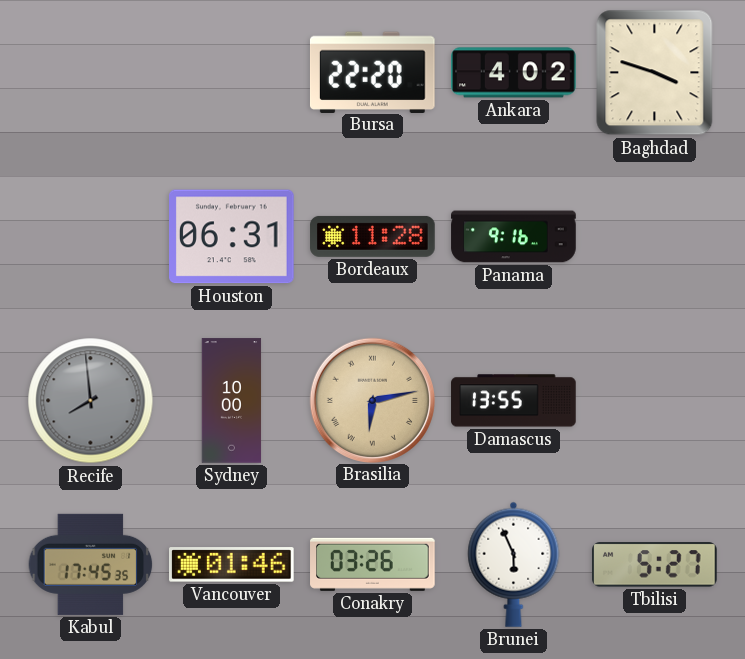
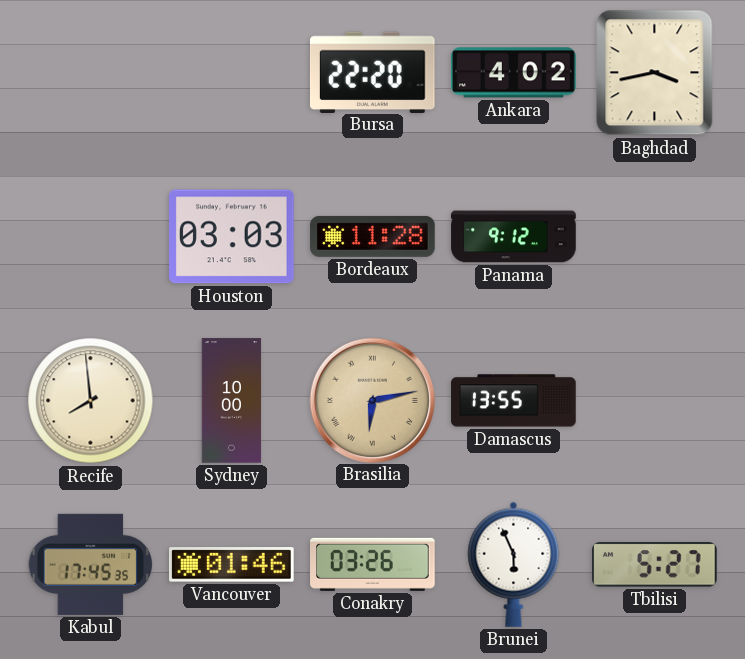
Baghdad: 3:48 -> 3:43
Houston: 06:31 -> 03:03
Panama: 9:16 -> 9:12
Recife dial: grey -> cream
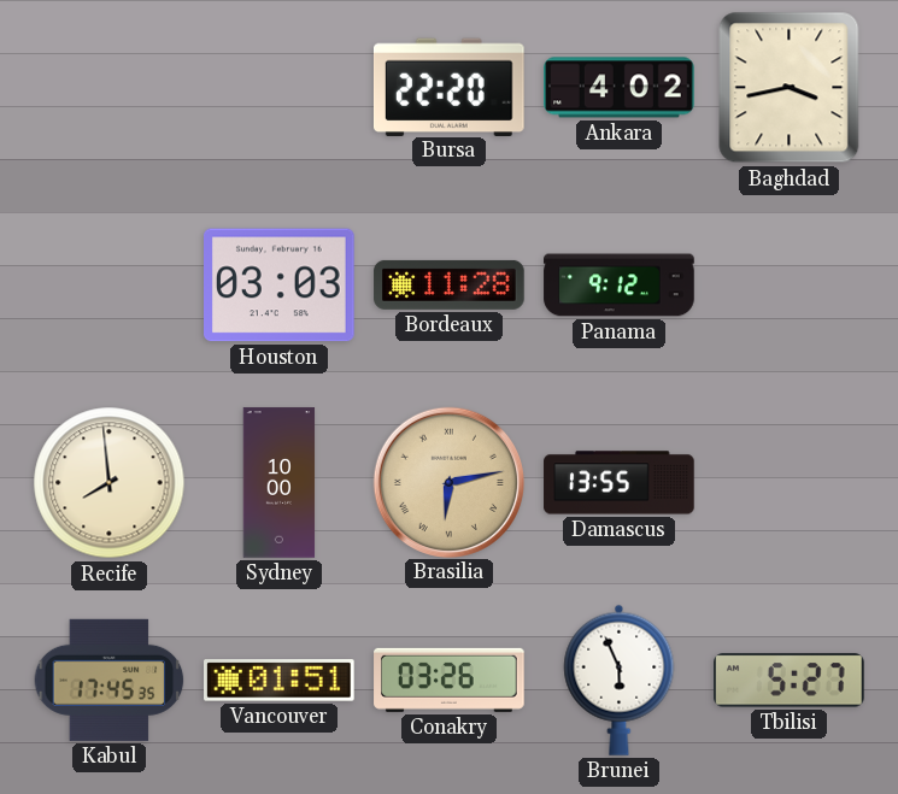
Vancouver: 01:46 -> 01:51
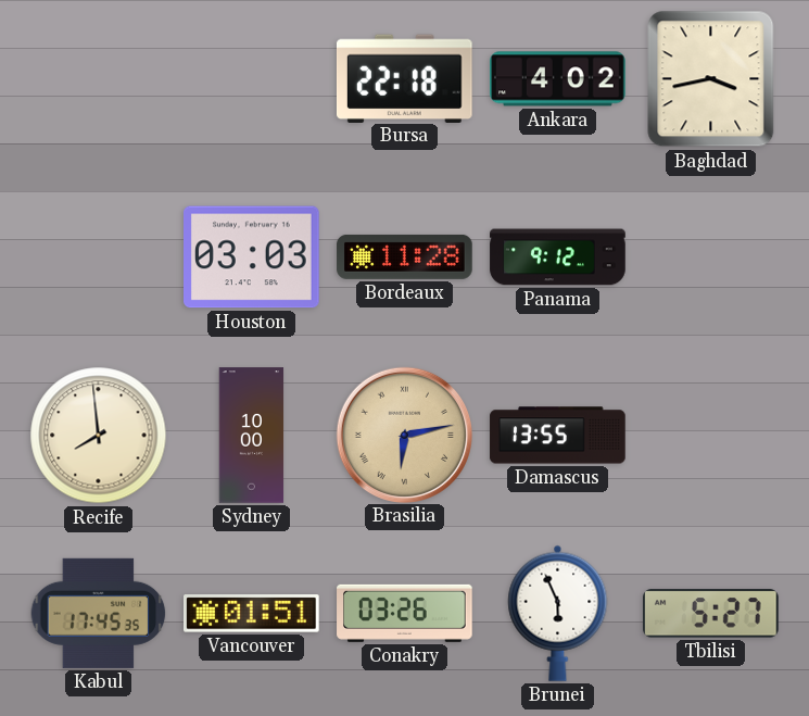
Bursa: 22:20 -> 22:18
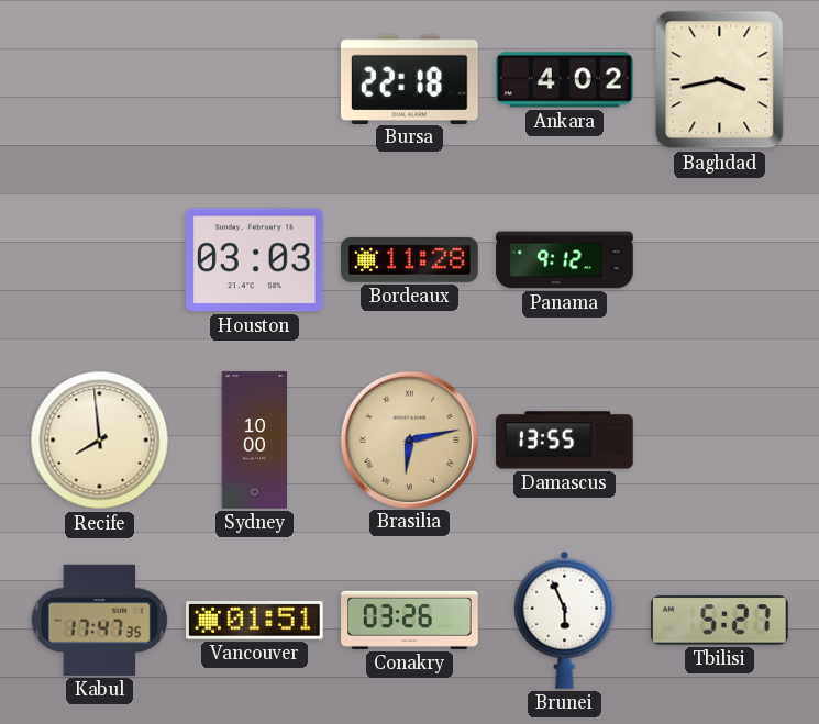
Kabul: 17:45 -> 17:47
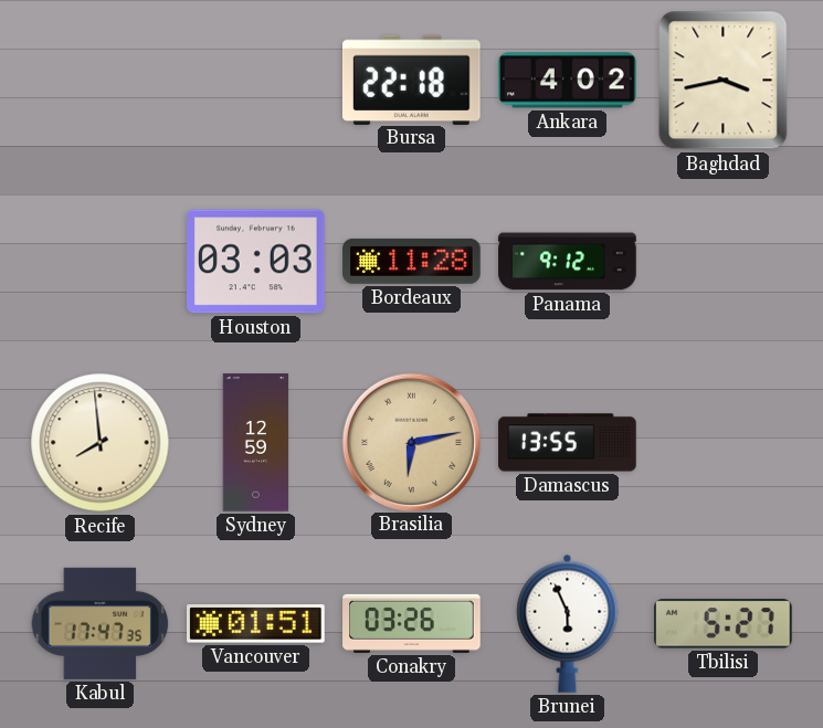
Sydney: 10:00 -> 12:59
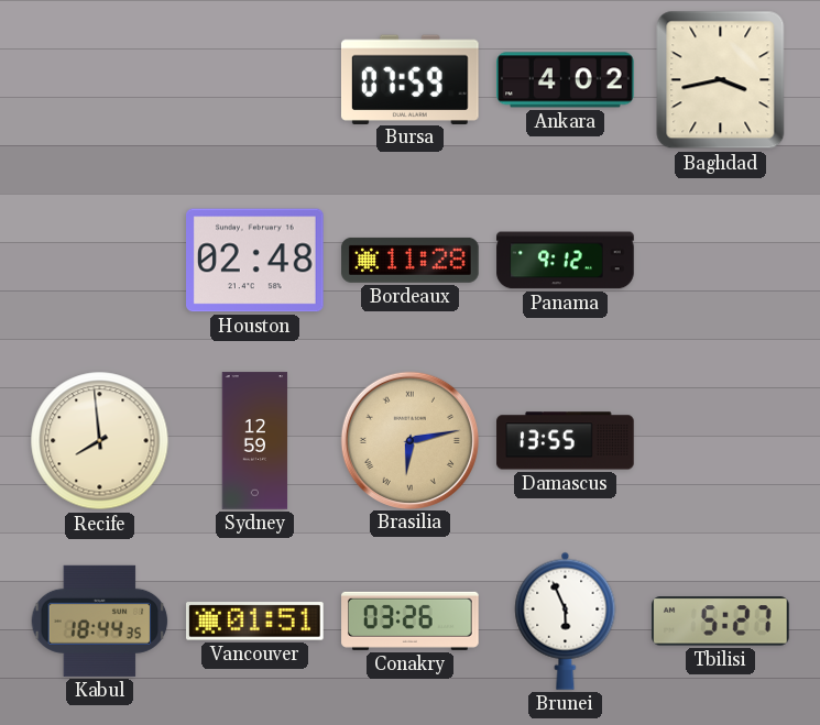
Bursa: 22:18 -> 07:59
Houston: 03:03 -> 02:48
Kabul: 17:47 -> 18:44
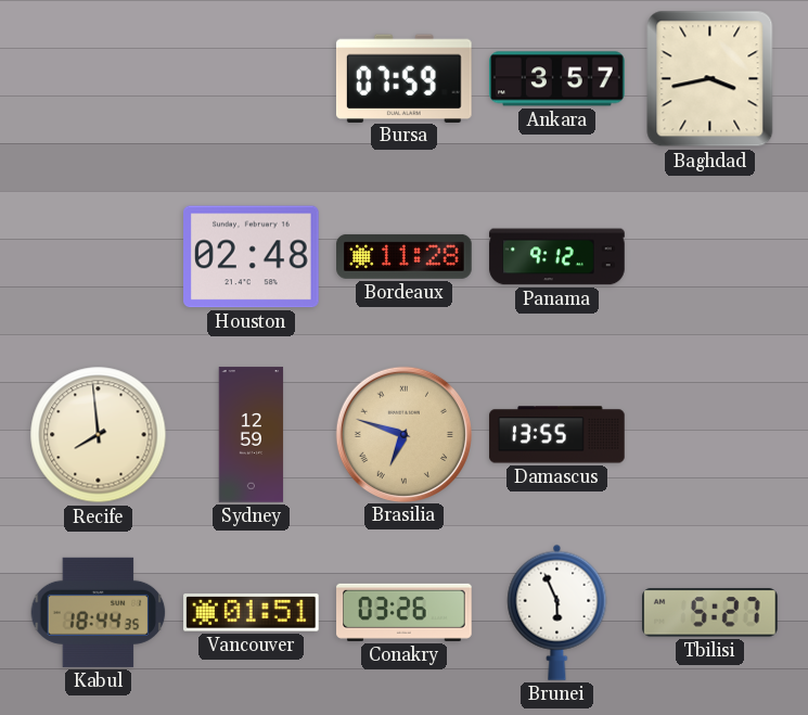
Ankara: 4:02 -> 3:57
Brasilia: 6:13 -> 6:48
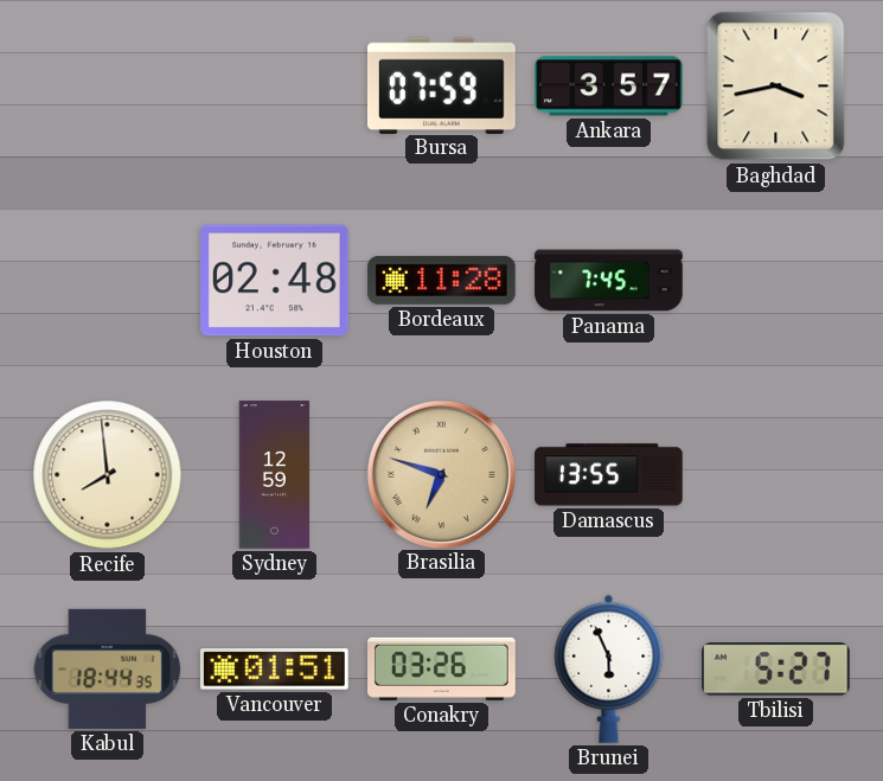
Panama: 9:12 -> 7:45
